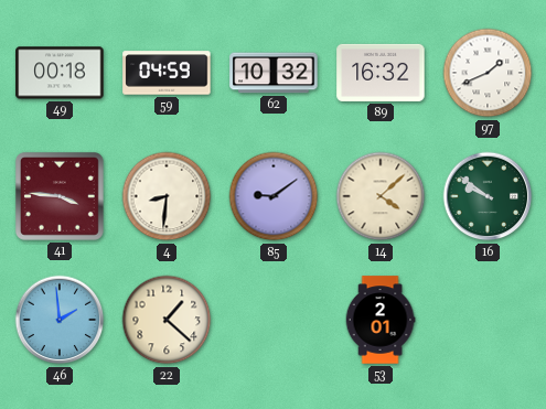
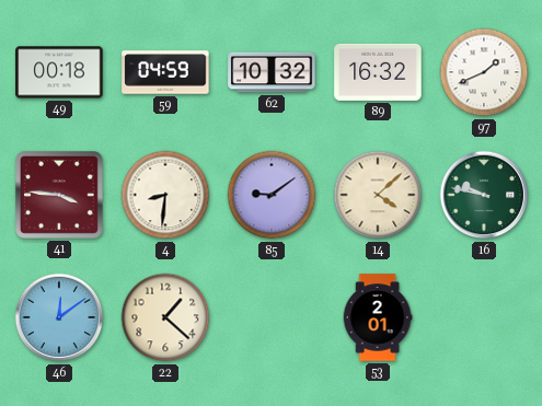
16: 9:51 -> 9:47
46: 1:59 -> 12:09
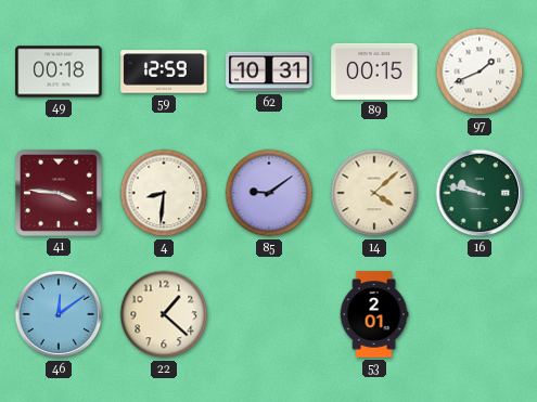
59: 04:59 -> 12:59
62: 10:32 -> 10:31
89: 16:32 -> 00:15
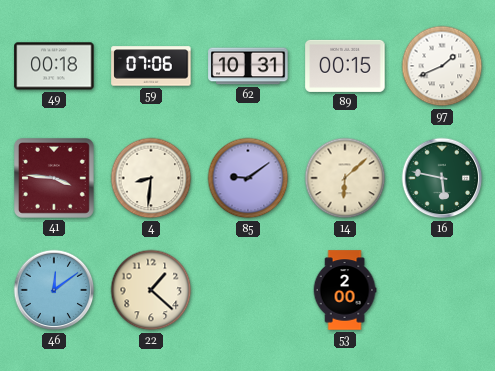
59: 12:59 -> 07:06
14: 4:08 -> 6:08
16: 9:47 -> 5:47
53: 2:01 -> 2:00
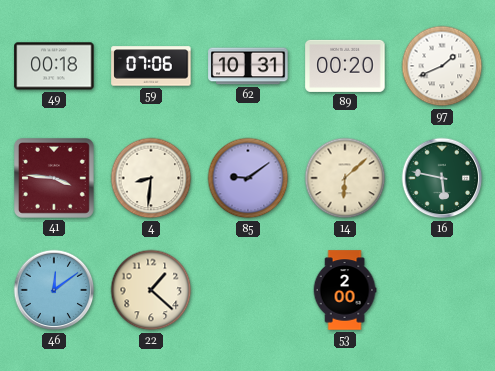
89: 00:15 -> 00:20
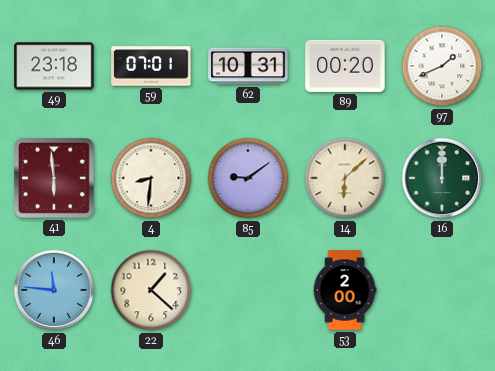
49: 00:18 -> 23:18
59: 07:06 -> 07:01
41: 3:46 -> 5:59
16: 5:47 -> 12:00
46: 12:09 -> 11:46
